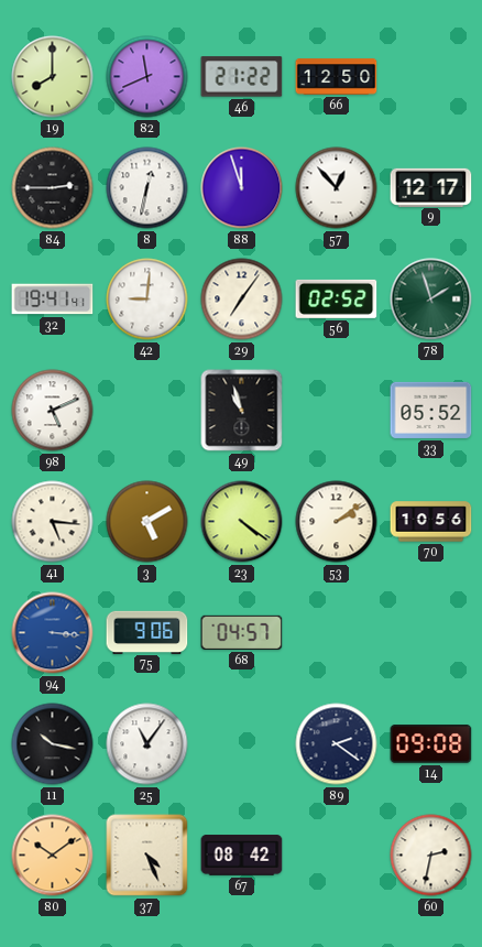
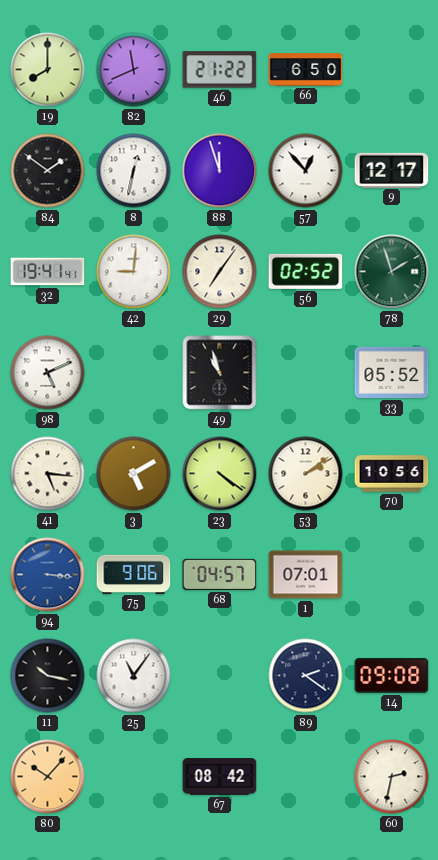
66: 12:50 -> 6:50
84: 2:45 -> 1:51
1: none -> 07:01
80: 10:09 -> 10:07
37: 4:26 -> none
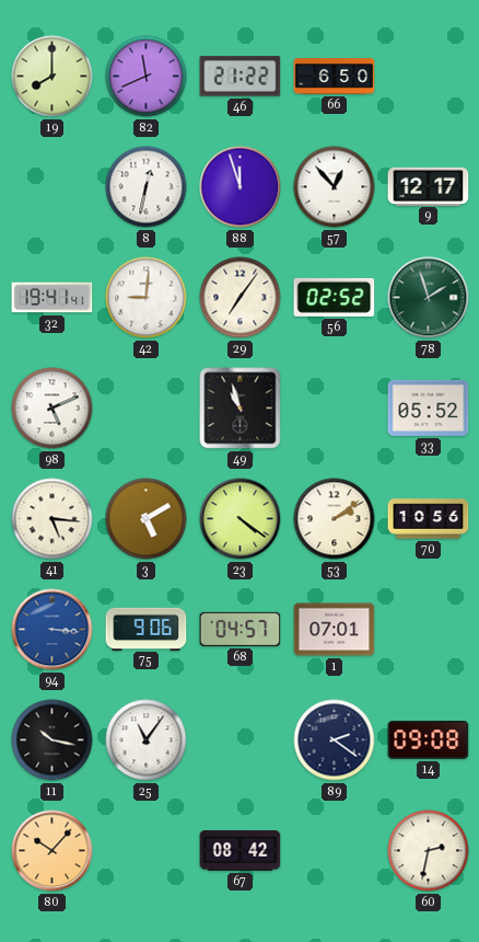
84: 1:51 -> none
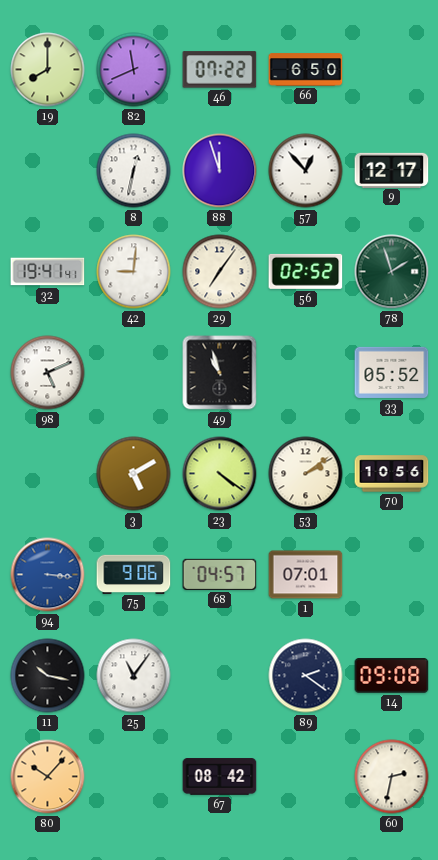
46: 21:22 -> 07:22
41: 5:16 -> none
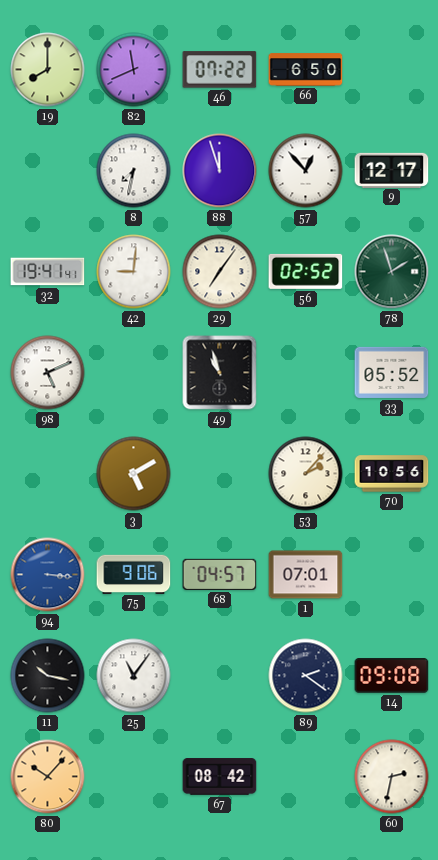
8: 12:32 -> 7:32
23: 4:21 -> none
53: 2:09 -> 2:07
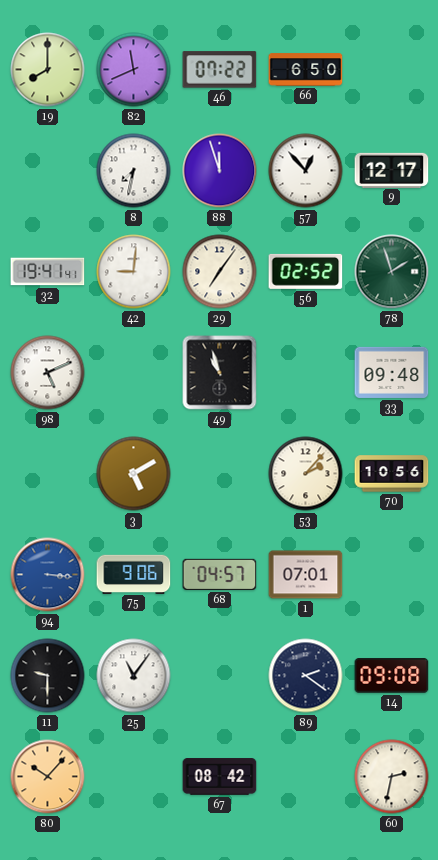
33: 05:52 -> 09:48
11: 10:17 -> 9:30
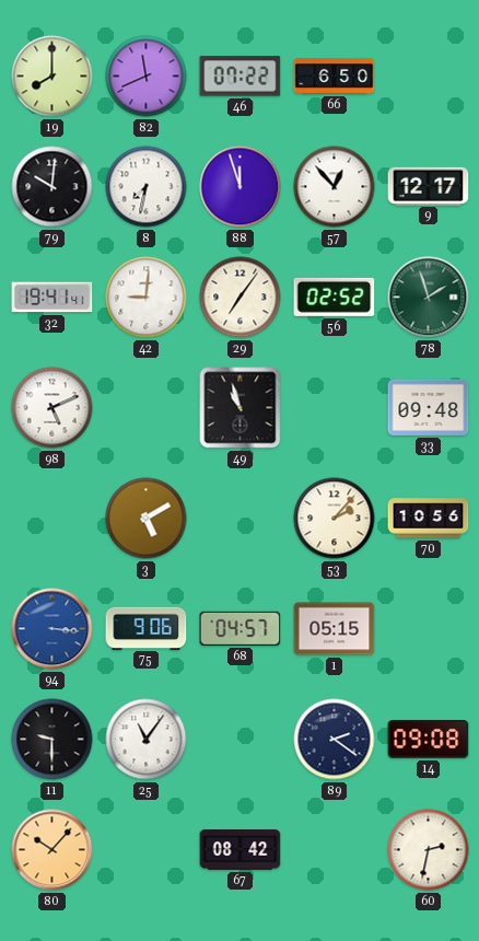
79: none -> 10:01
1: 07:01 -> 05:15
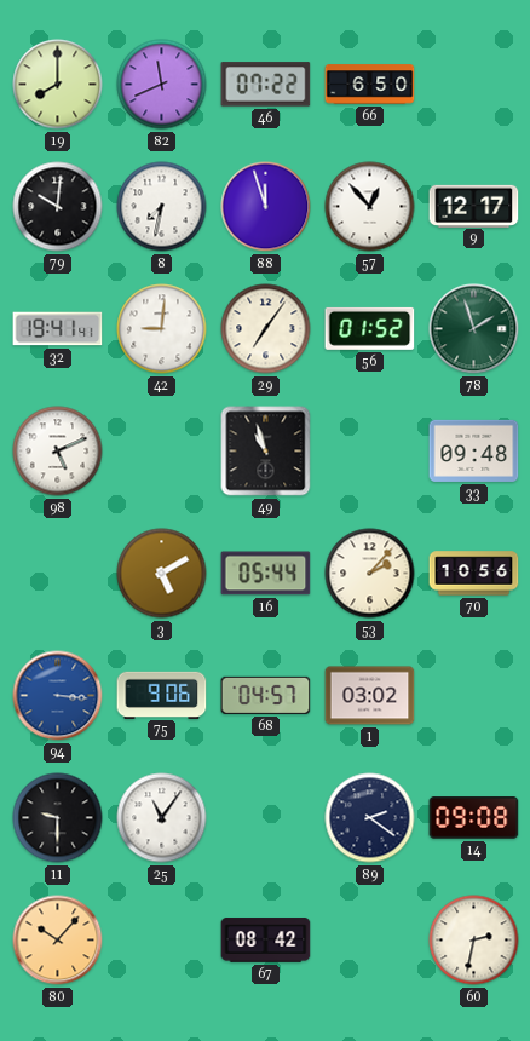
56: 02:52 -> 01:52
16: none -> 05:44
1: 05:15 -> 03:02
